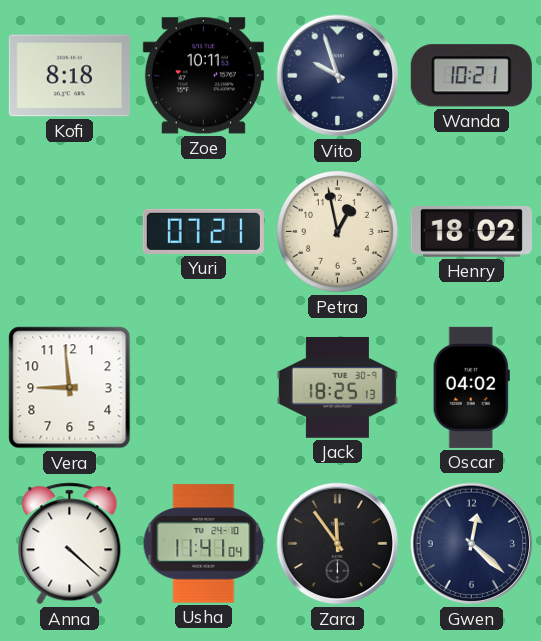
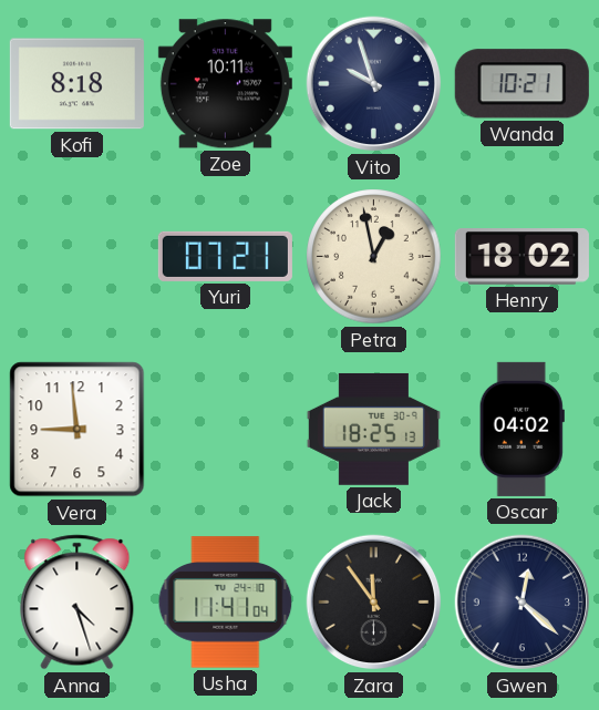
Anna: 4:22 -> 4:27
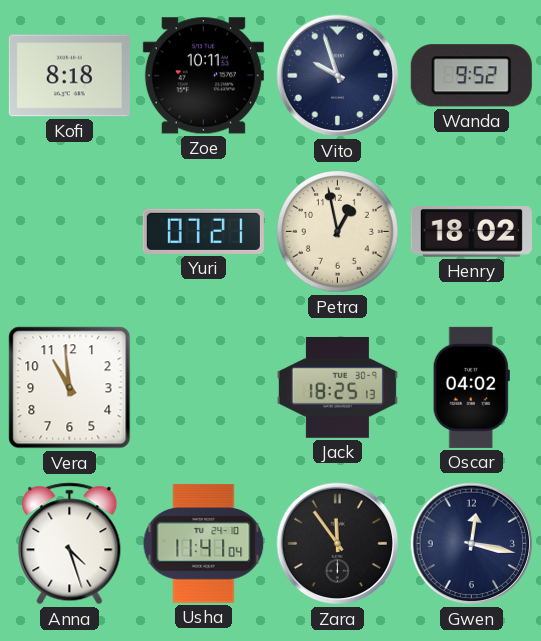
Wanda: 10:21 -> 9:52
Vera: 8:59 -> 10:59
Gwen: 12:22 -> 12:17
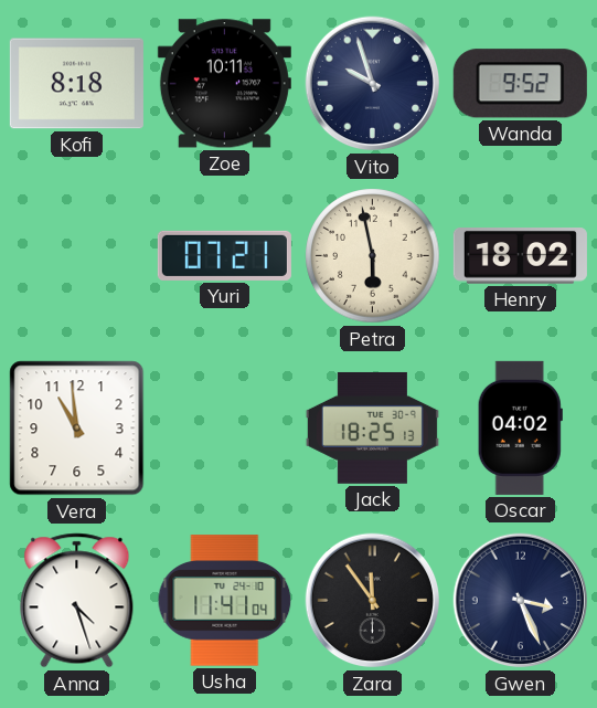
Petra: 12:58 -> 5:58
Gwen: 12:17 -> 3:26
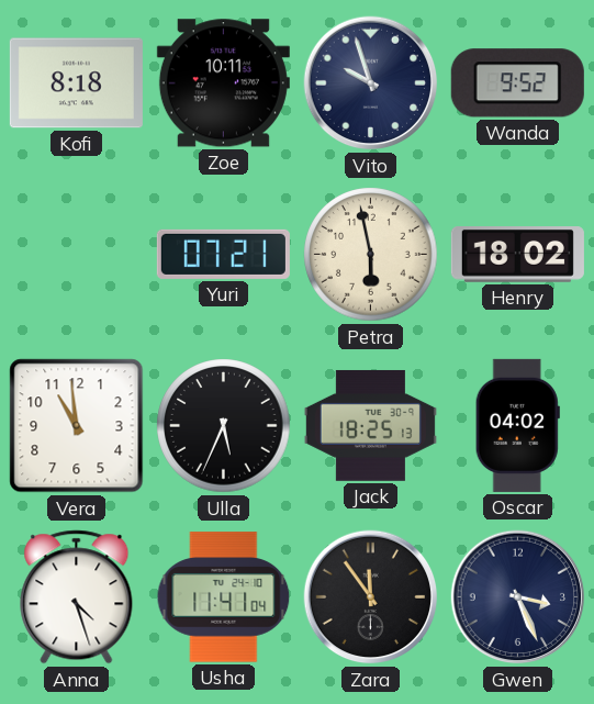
Ulla: none -> 5:34
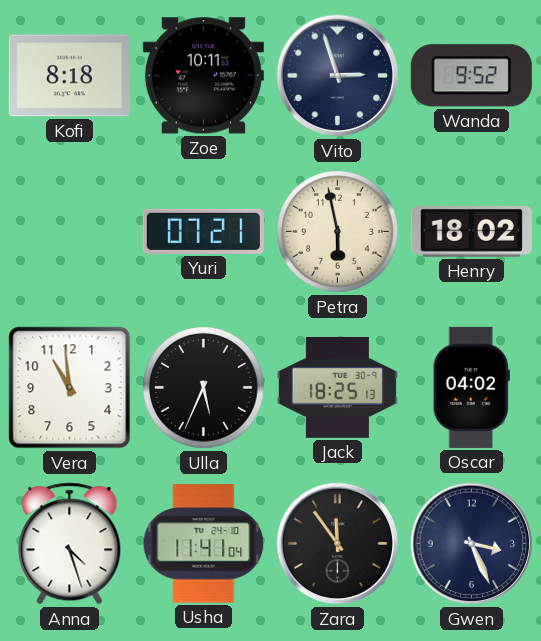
Vito: 9:57 -> 2:57
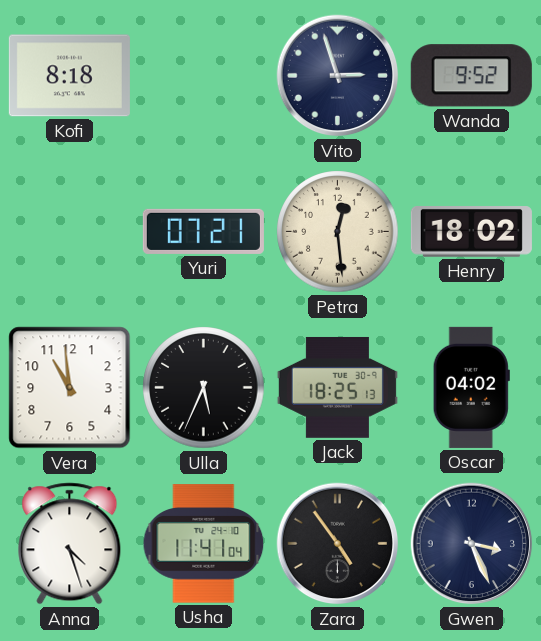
Zoe: 10:11 -> none
Petra: 5:58 -> 12:29
Zara: 11:54 -> 4:54
